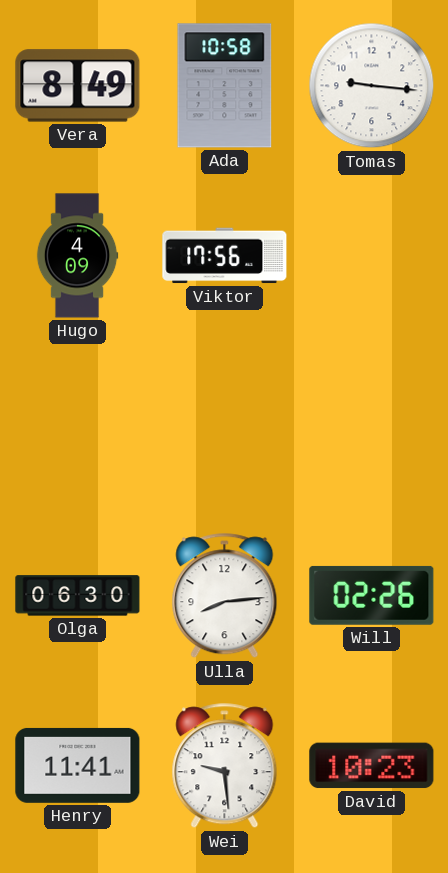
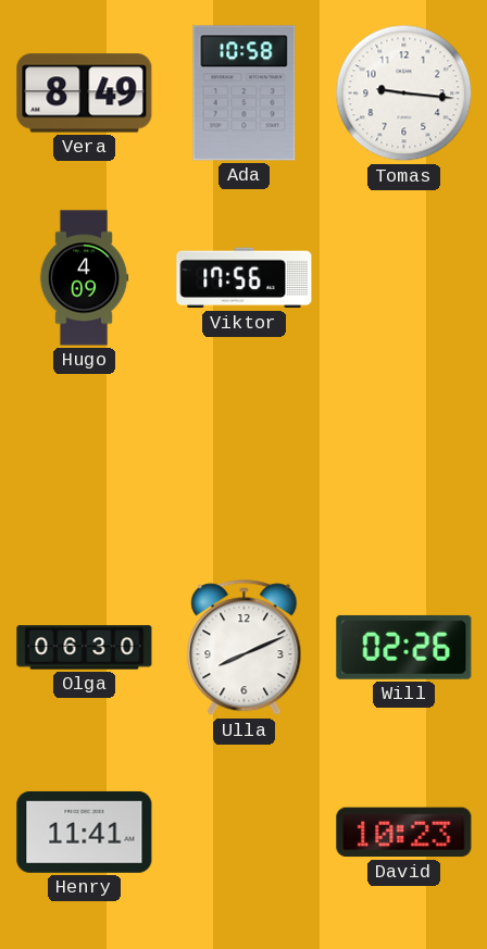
Ulla: 8:14 -> 8:11
Wei: 9:29 -> none
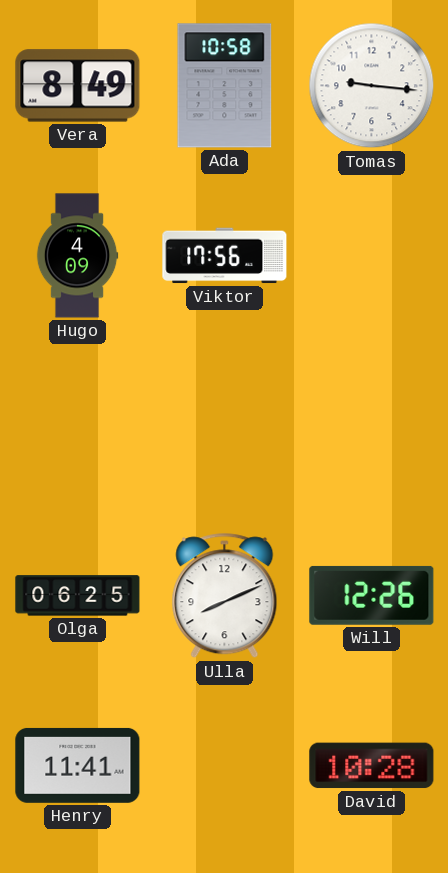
Olga: 06:30 -> 06:25
Will: 02:26 -> 12:26
David: 10:23 -> 10:28
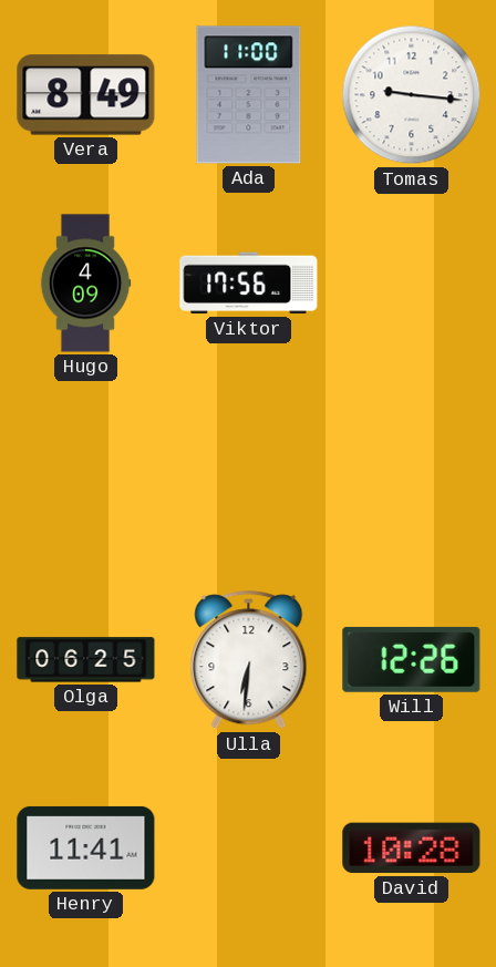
Ada: 10:58 -> 11:00
Ulla: 8:11 -> 6:31
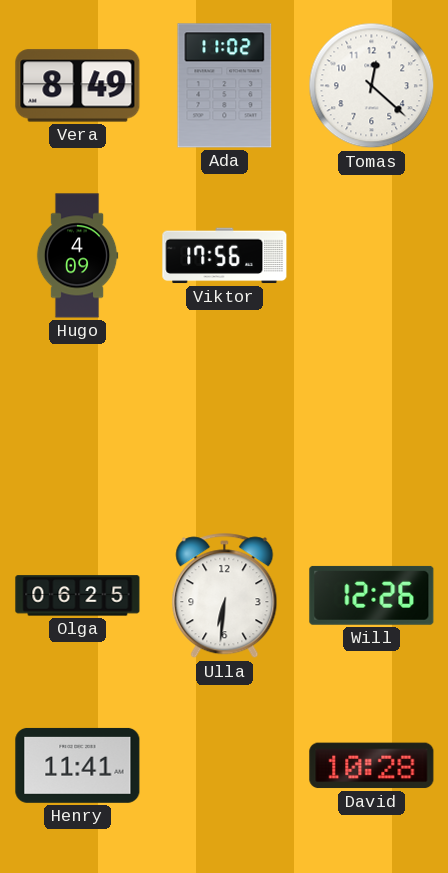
Ada: 11:00 -> 11:02
Tomas: 9:16 -> 12:22
